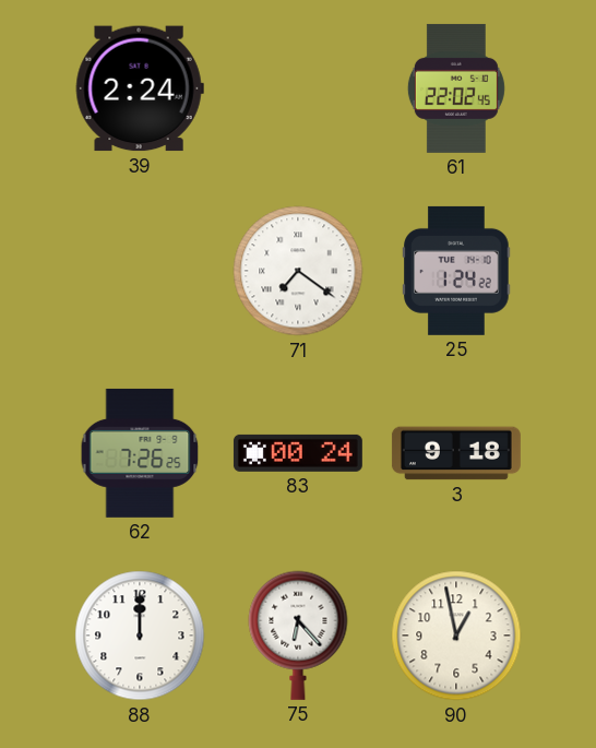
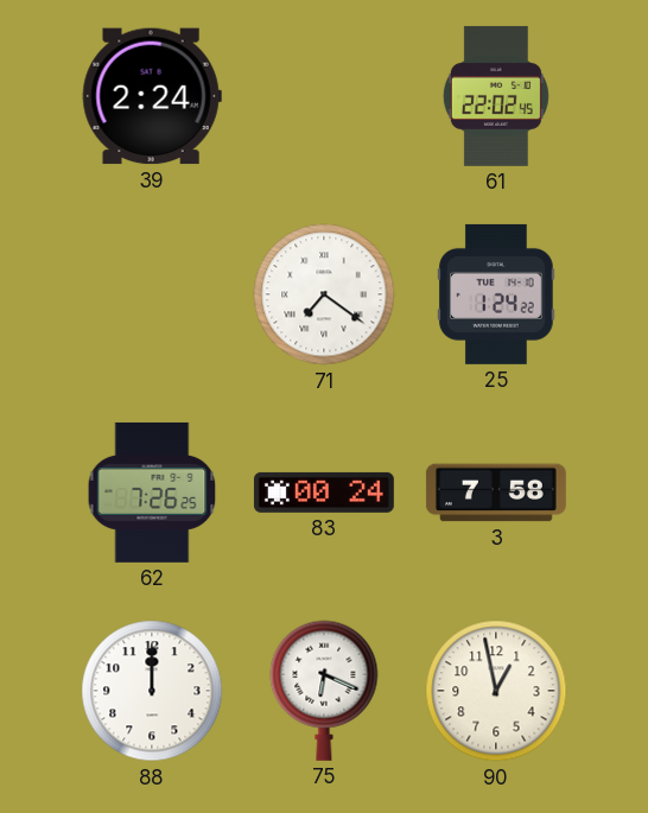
3: 9:18 -> 7:58
75: 6:23 -> 6:19
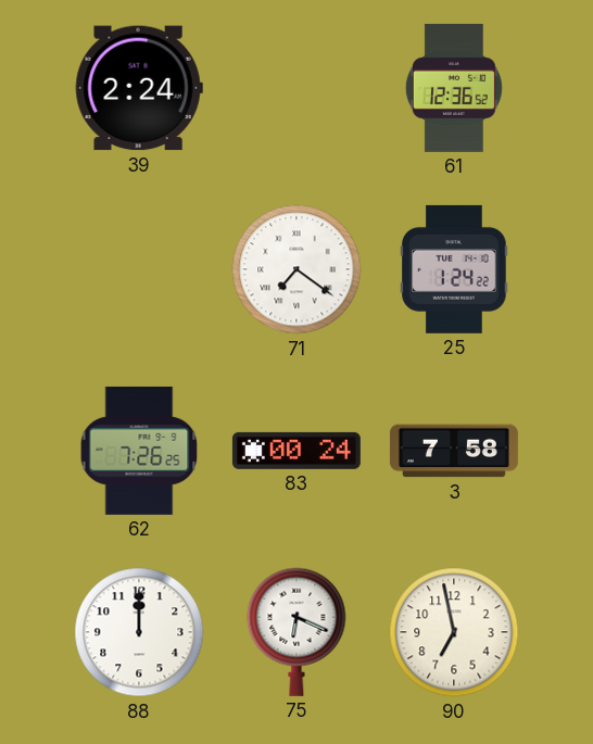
61: 22:02 -> 12:36
90: 12:58 -> 6:58
